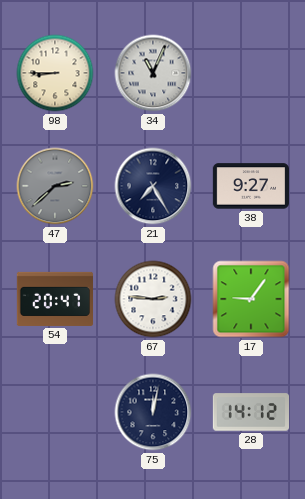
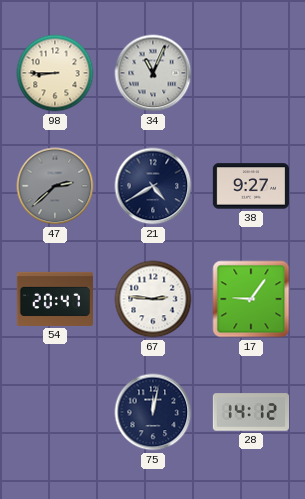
21: 7:25 -> 4:40
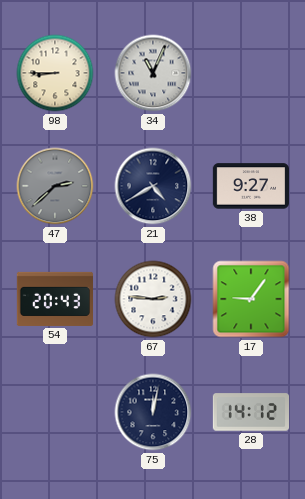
54: 20:47 -> 20:43
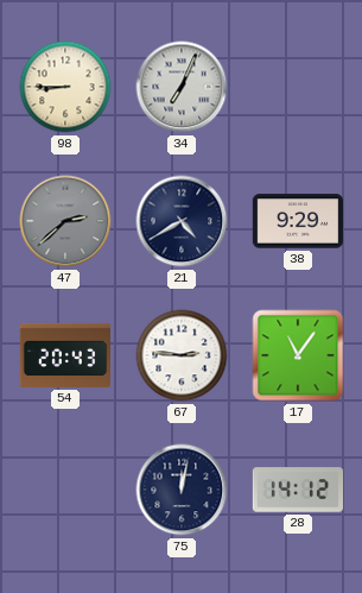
34: 11:04 -> 7:04
38: 9:27 -> 9:29
17: 9:06 -> 11:06
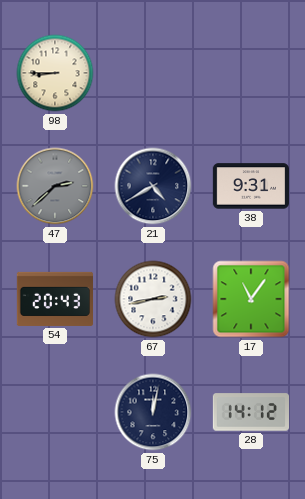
34: 7:04 -> none
38: 9:29 -> 9:31
67: 2:46 -> 2:43
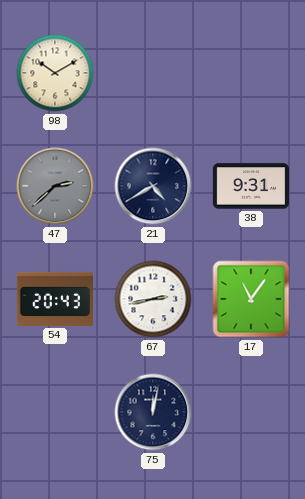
98: 8:45 -> 10:10
28: 14:12 -> none
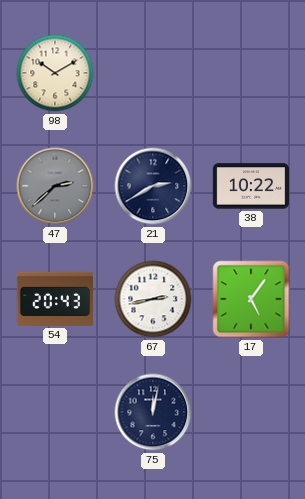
21: 4:40 -> 2:40
38: 9:31 -> 10:22
17: 11:06 -> 5:06
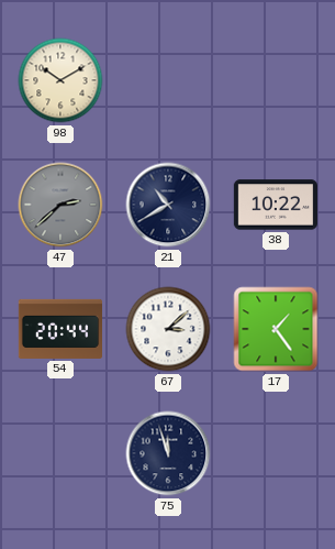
21: 2:40 -> 10:40
54: 20:43 -> 20:44
67: 2:43 -> 3:08
17: 5:06 -> 1:24
75: 12:02 -> 11:57
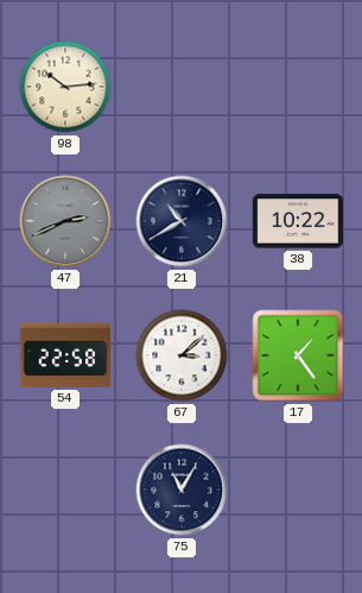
98: 10:10 -> 10:14
47: 2:38 -> 2:41
54: 20:44 -> 22:58
75: 11:57 -> 11:05
